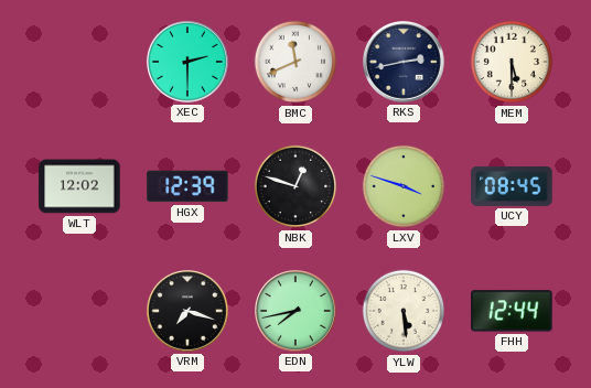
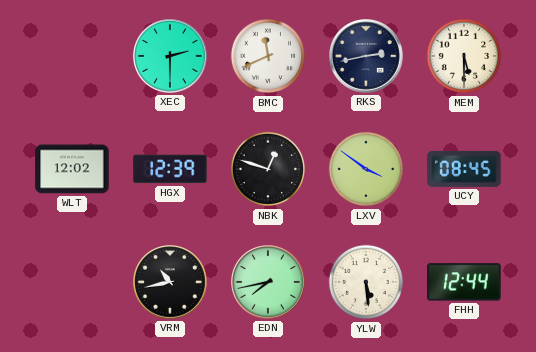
LXV: 3:48 -> 3:51
VRM: 7:18 -> 10:43
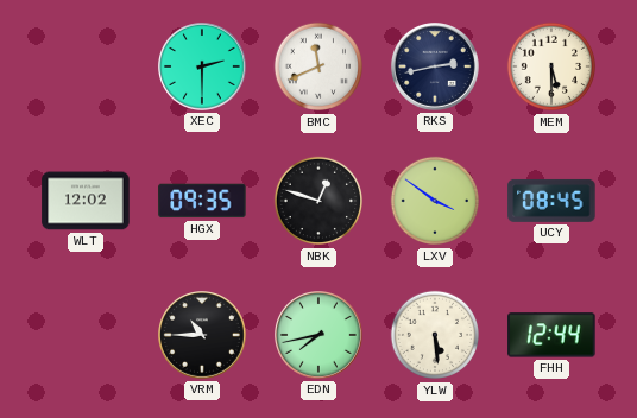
HGX: 12:39 -> 09:35
VRM: 10:43 -> 10:45
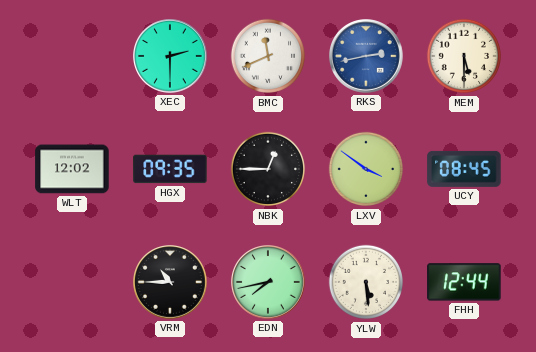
RKS dial: navy -> blue
NBK: 12:48 -> 12:45
